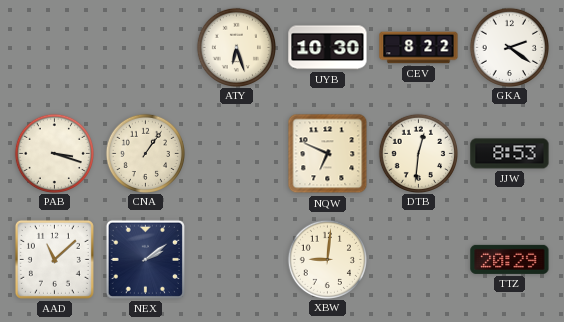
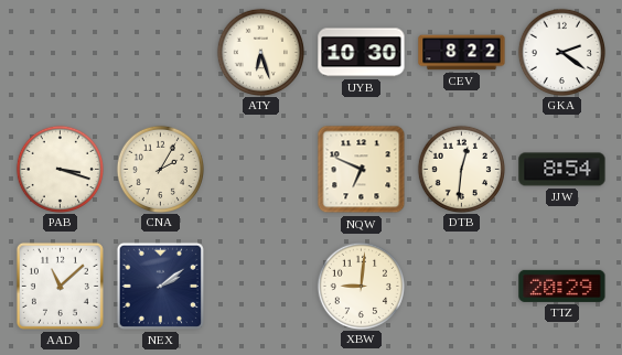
CNA: 1:06 -> 2:05
JJW: 8:53 -> 8:54
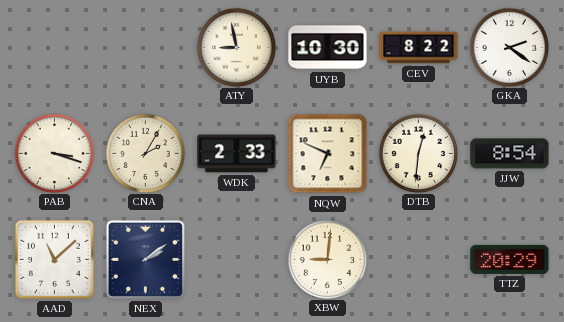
ATY: 6:27 -> 8:58
WDK: none -> 2:33
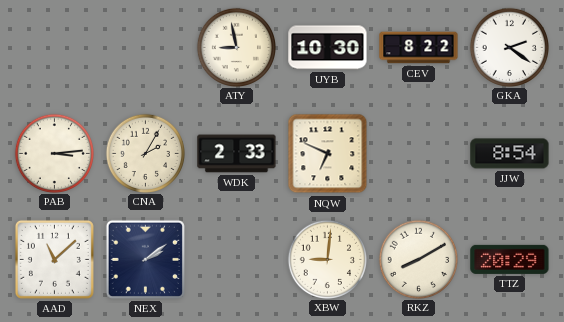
PAB: 3:18 -> 3:14
DTB: 12:31 -> none
RKZ: none -> 8:10
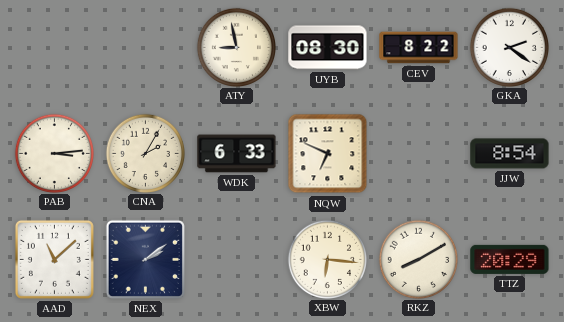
UYB: 10:30 -> 08:30
WDK: 2:33 -> 6:33
XBW: 9:01 -> 6:16
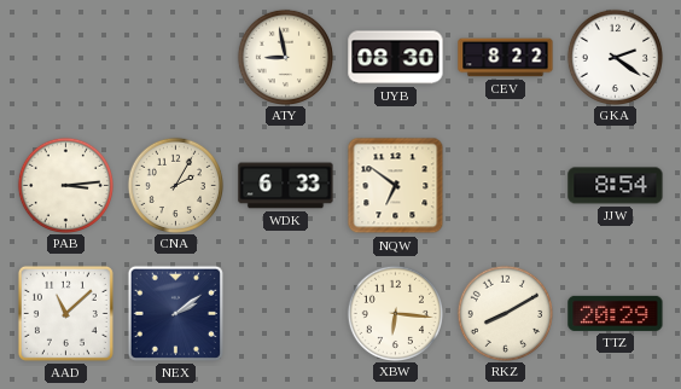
NQW: 6:49 -> 6:51
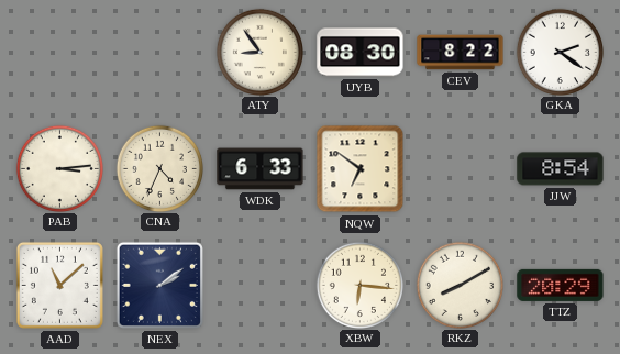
ATY: 8:58 -> 8:54
CNA: 2:05 -> 4:34
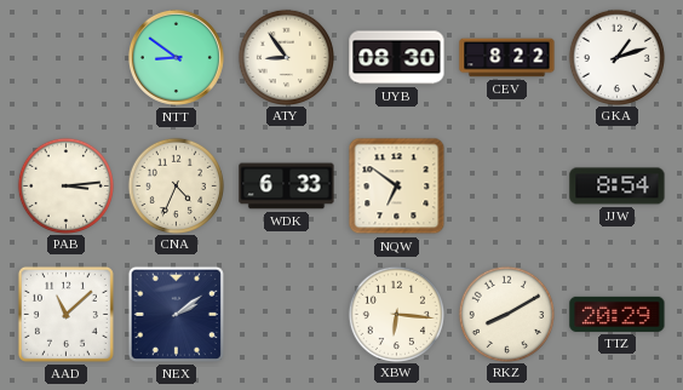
NTT: none -> 8:51
GKA: 2:21 -> 1:12
